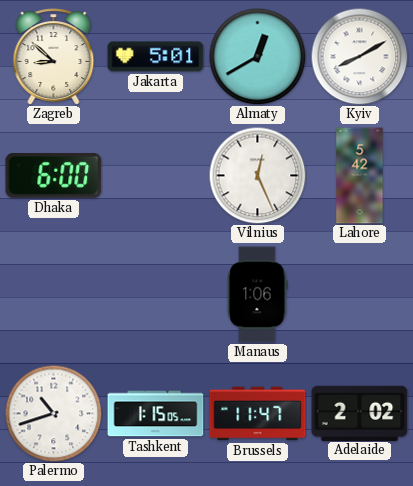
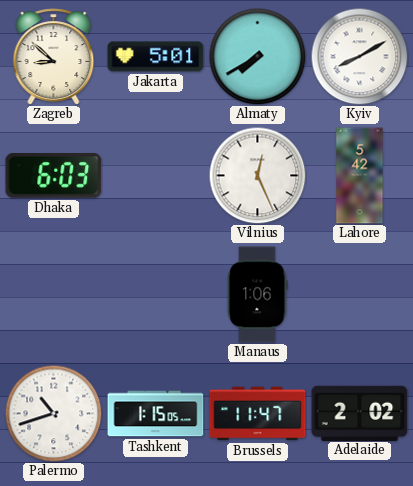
Almaty: 12:40 -> 7:40
Dhaka: 6:00 -> 6:03
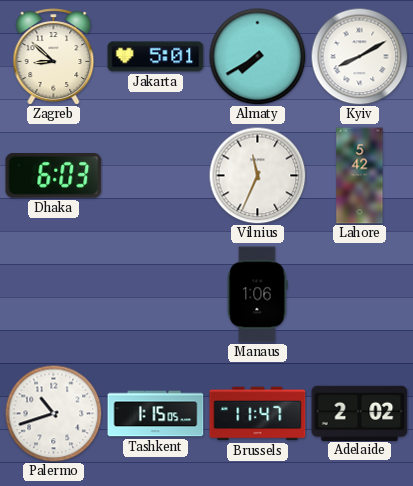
Vilnius: 12:26 -> 11:34
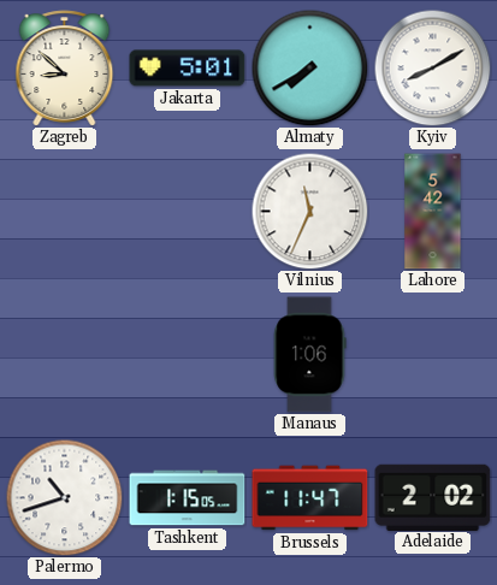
Dhaka: 6:03 -> none
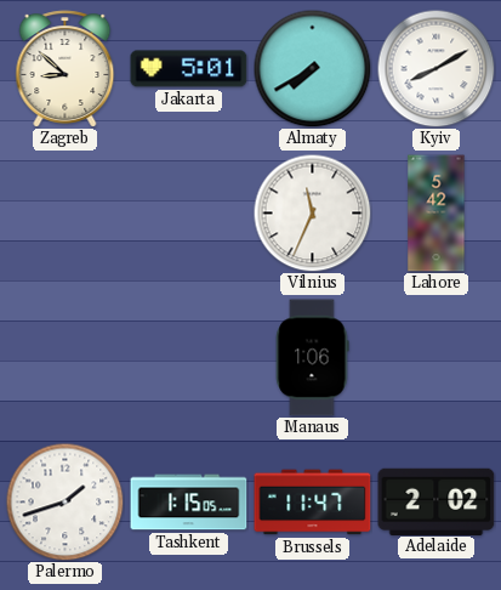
Palermo: 10:42 -> 1:42
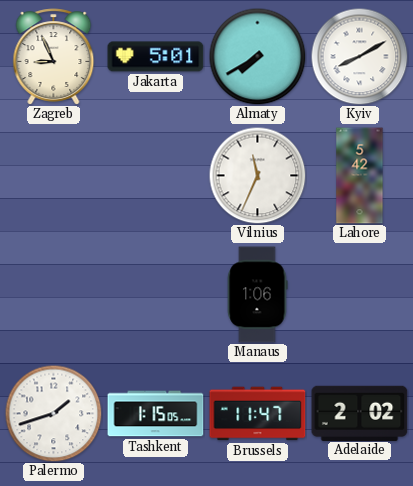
Zagreb: 8:52 -> 8:56
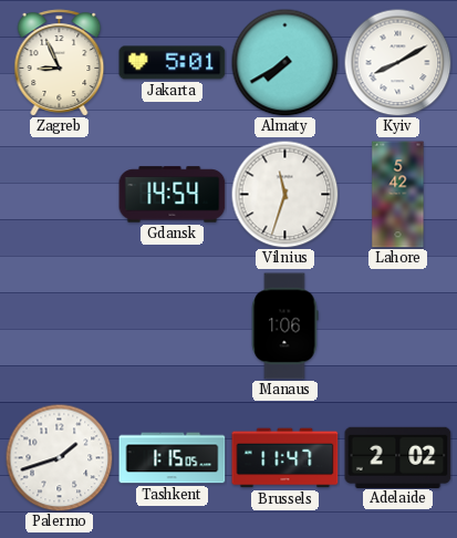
Gdansk: none -> 14:54
Vilnius: 11:34 -> 11:33
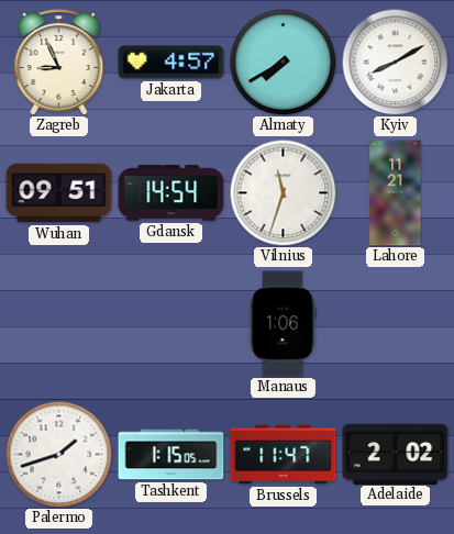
Jakarta: 5:01 -> 4:57
Wuhan: none -> 09:51
Lahore: 5:42 -> 11:21
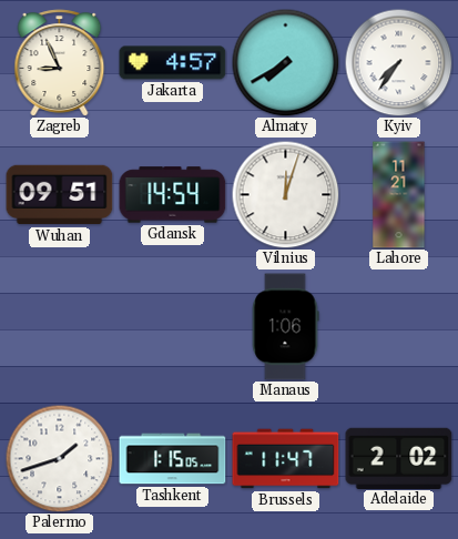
Kyiv: 8:10 -> 7:36
Vilnius: 11:33 -> 12:03
